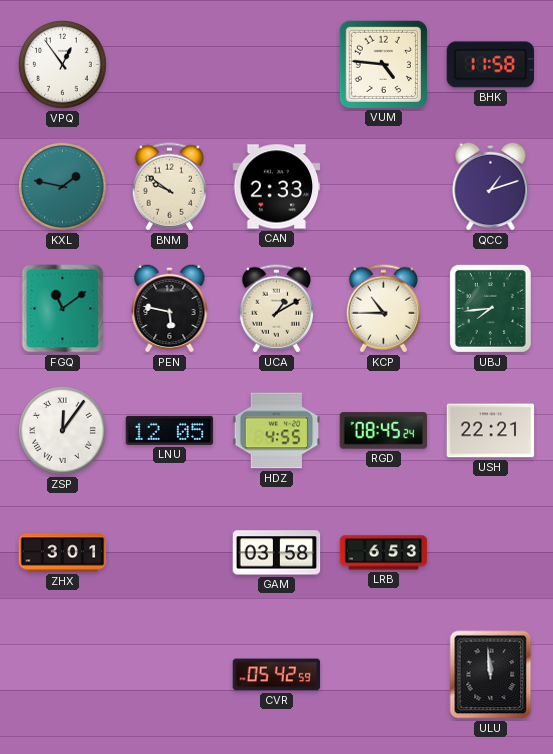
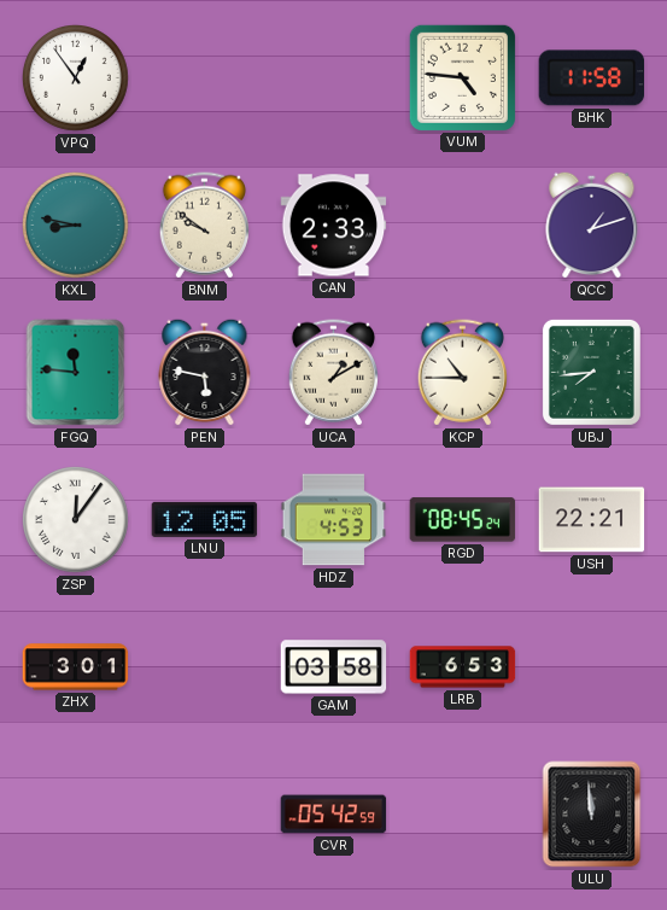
KXL: 1:47 -> 8:47
FGQ: 11:09 -> 11:46
HDZ: 4:55 -> 4:53
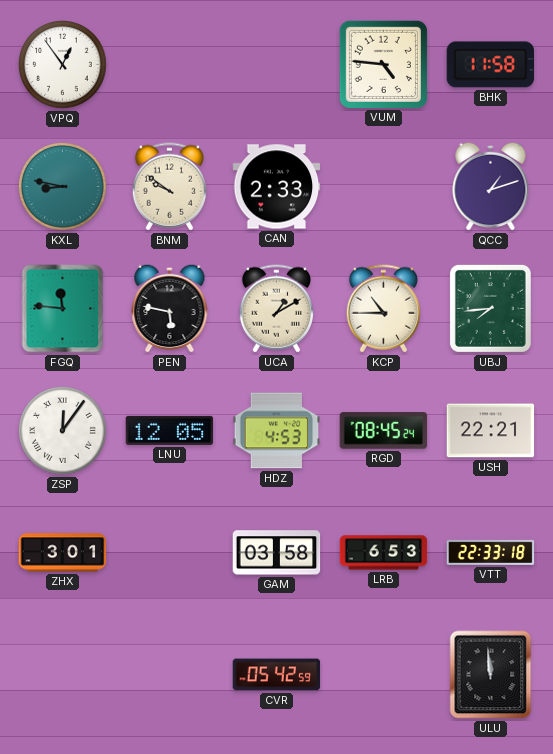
VTT: none -> 22:33
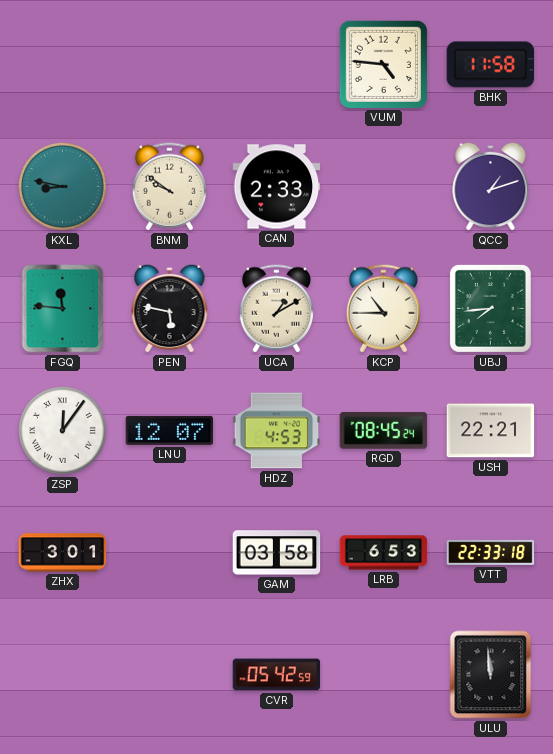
VPQ: 12:54 -> none
LNU: 12:05 -> 12:07
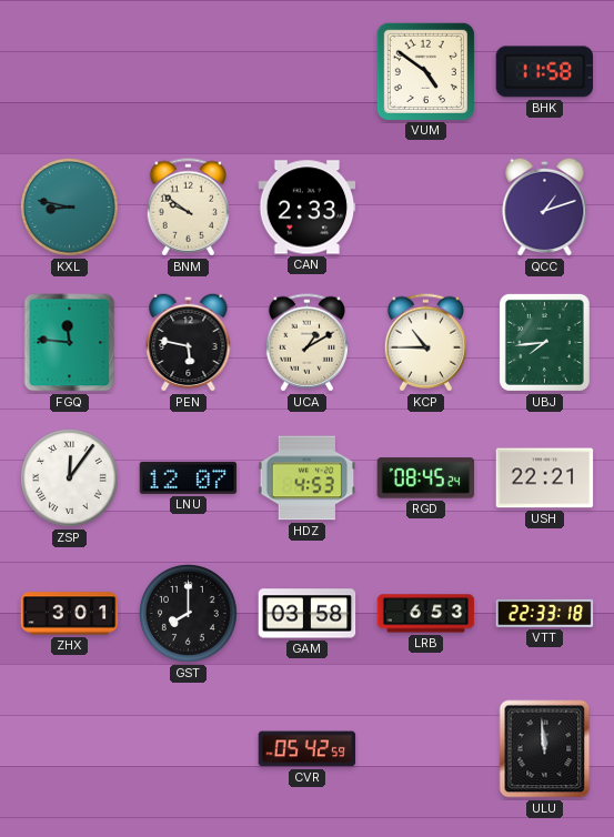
VUM: 4:46 -> 4:51
GST: none -> 8:00
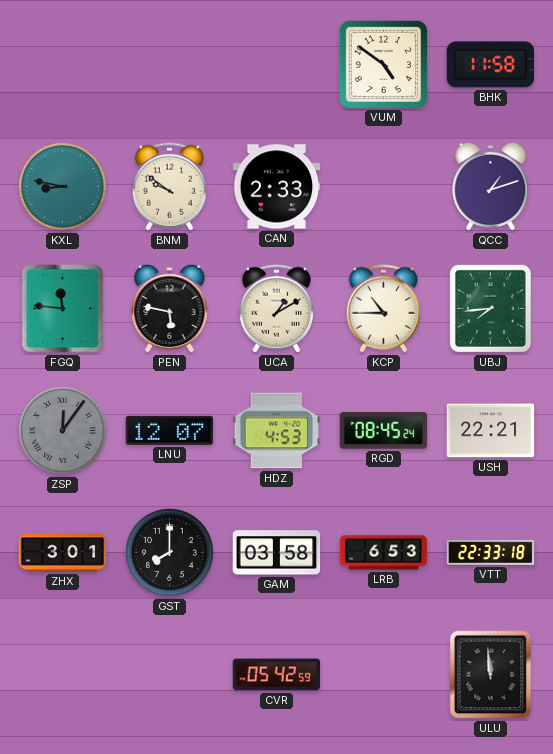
ZSP dial: white -> grey
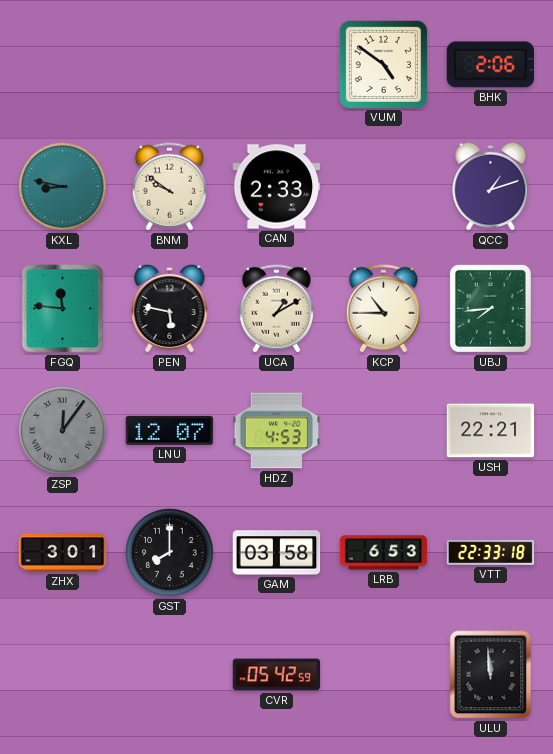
BHK: 11:58 -> 2:06
RGD: 08:45 -> none
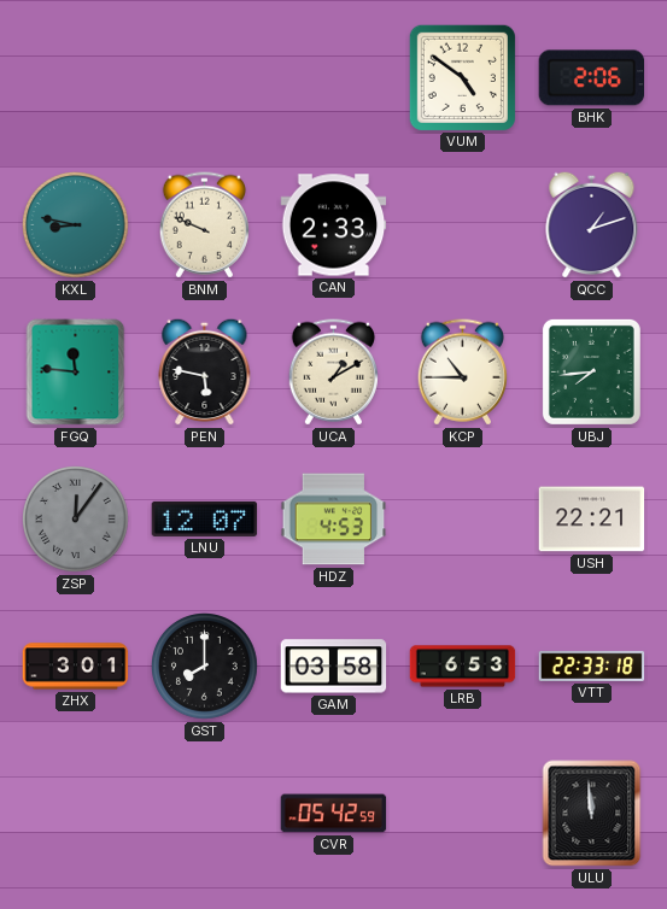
BNM: 9:51 -> 9:49
